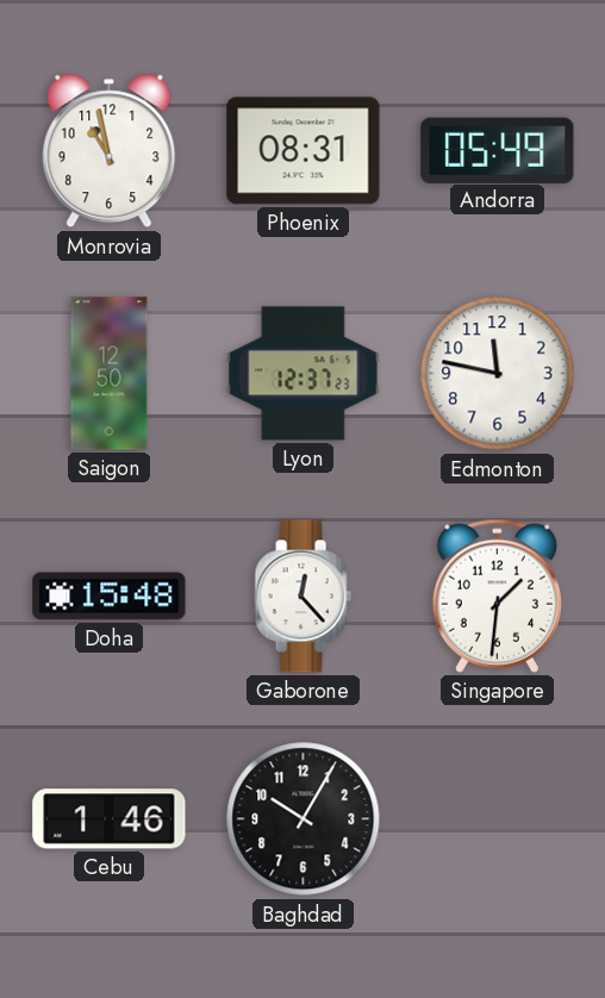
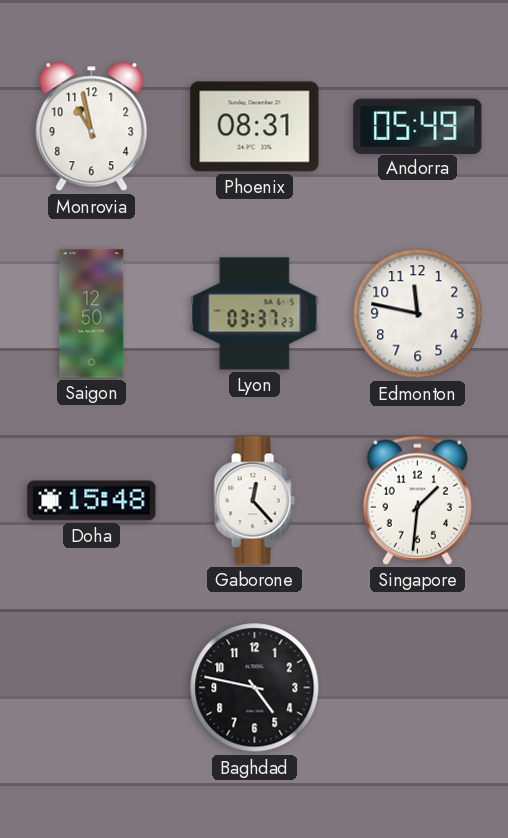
Lyon: 12:37 -> 03:37
Cebu: 1:46 -> none
Baghdad: 10:05 -> 4:47
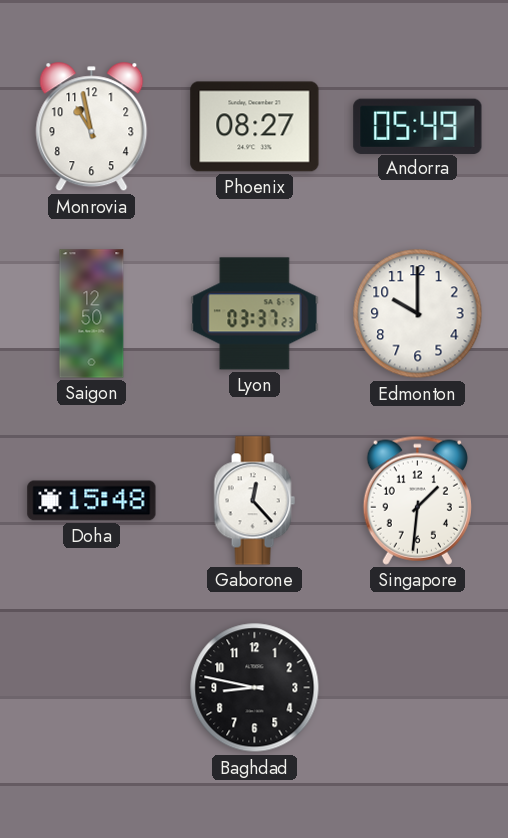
Phoenix: 08:31 -> 08:27
Edmonton: 11:47 -> 10:00
Baghdad: 4:47 -> 8:47
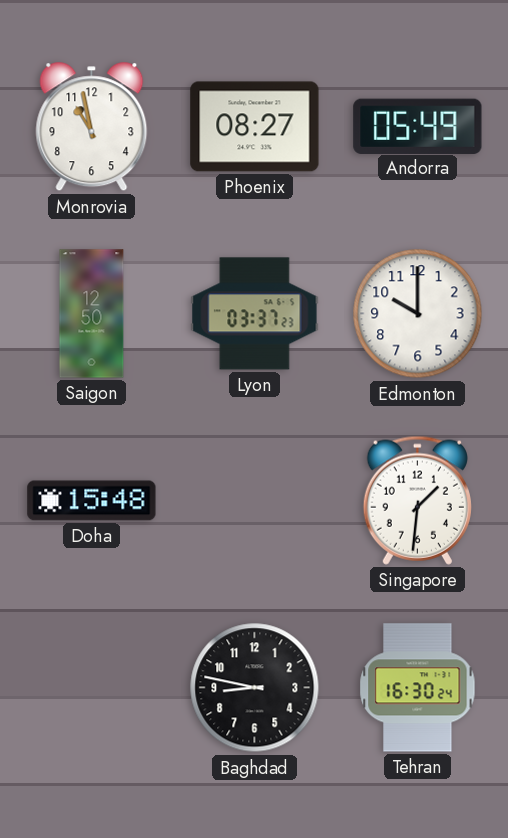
Gaborone: 12:23 -> none
Tehran: none -> 16:30
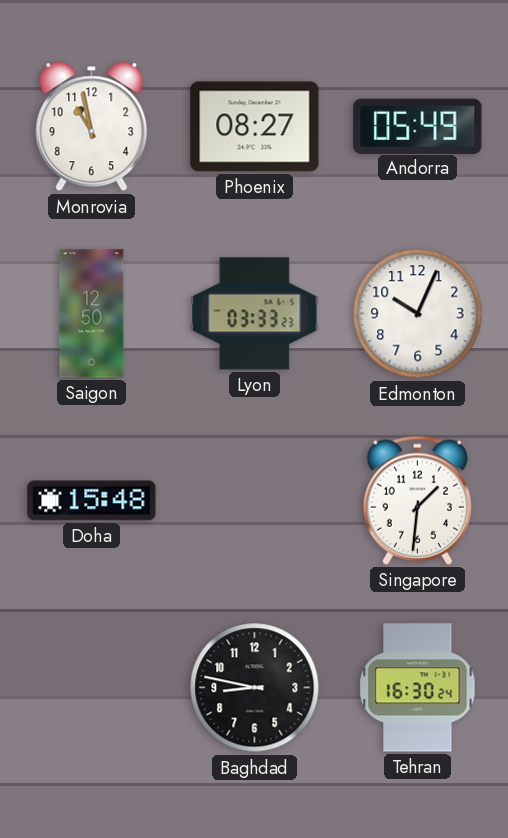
Lyon: 03:37 -> 03:33
Edmonton: 10:00 -> 10:04
